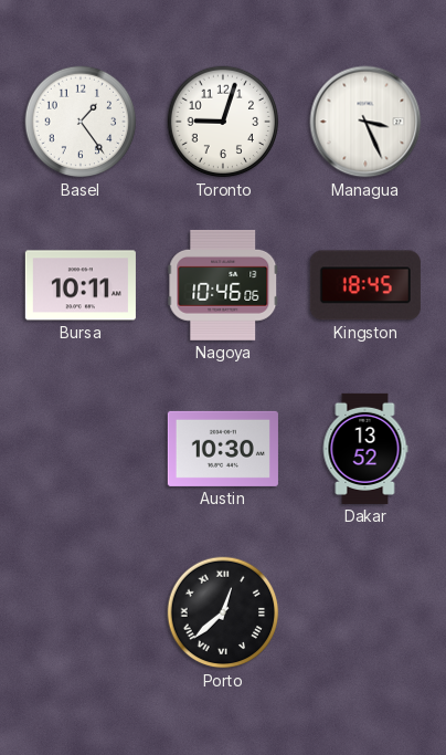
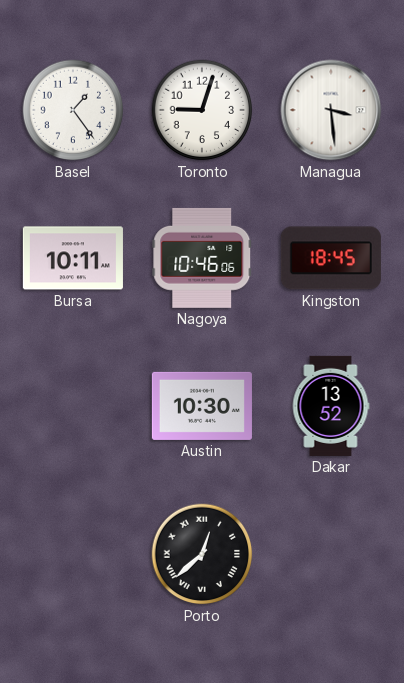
Managua: 3:26 -> 3:29
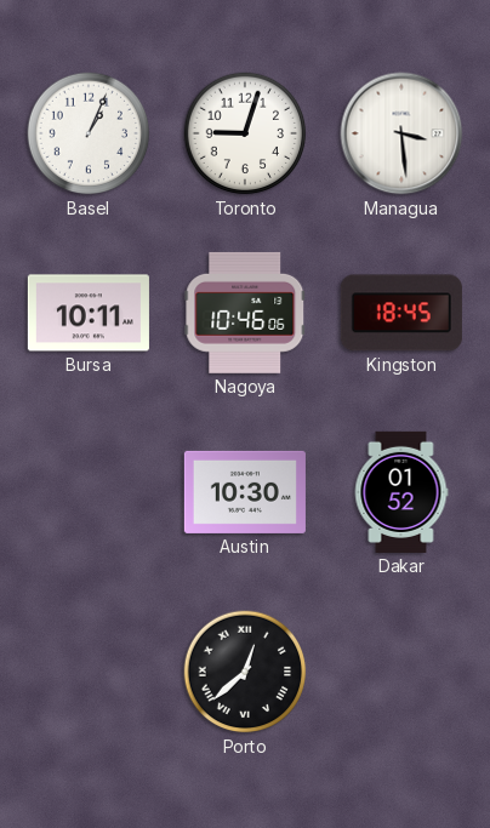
Basel: 1:24 -> 1:04
Dakar: 13:52 -> 01:52
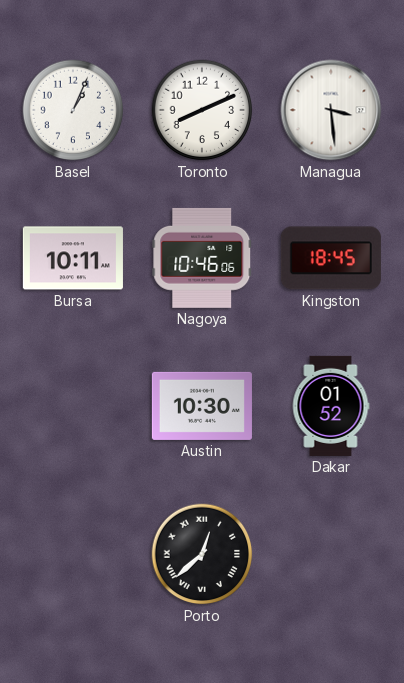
Toronto: 9:03 -> 8:11
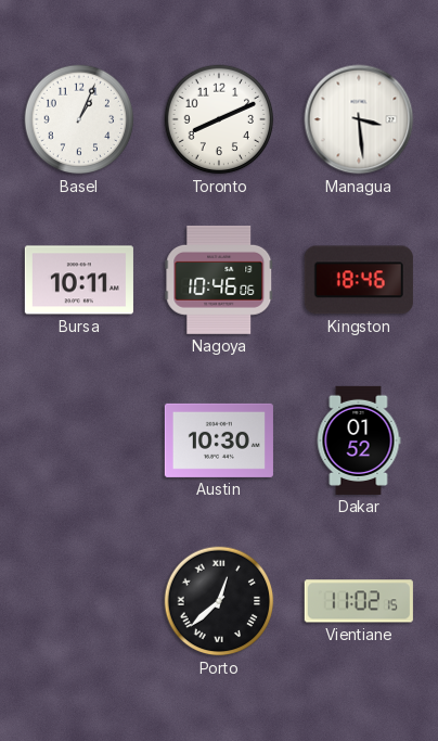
Kingston: 18:45 -> 18:46
Vientiane: none -> 11:02
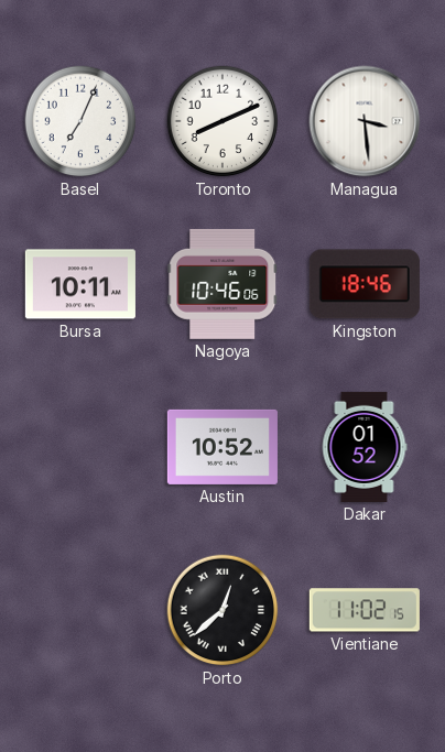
Basel: 1:04 -> 7:04
Austin: 10:30 -> 10:52
